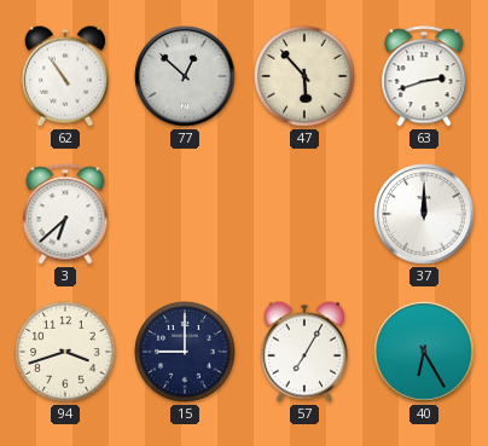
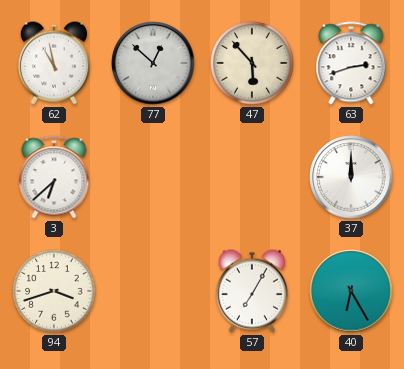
62: 10:54 -> 10:58
15: 9:00 -> none
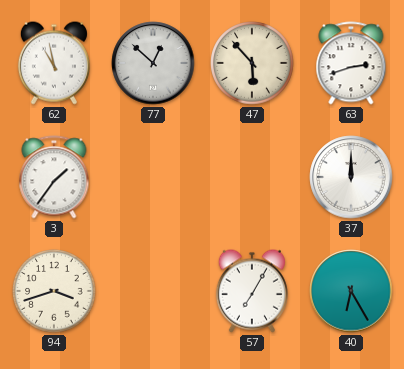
3: 6:38 -> 1:36
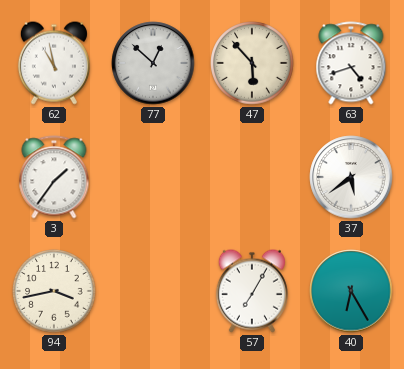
63: 2:42 -> 4:42
37: 12:00 -> 5:39
94: 3:42 -> 3:43
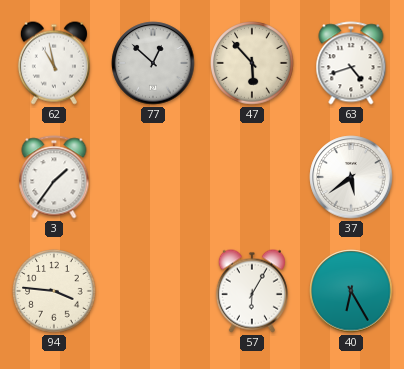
94: 3:43 -> 3:46
57: 7:05 -> 6:05
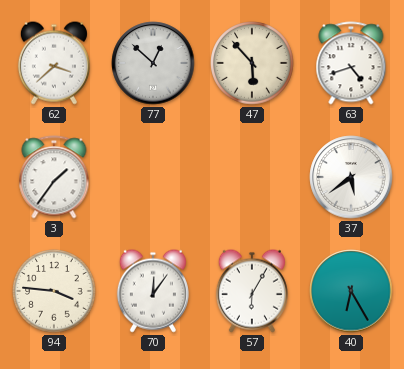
62: 10:58 -> 3:38
70: none -> 12:06
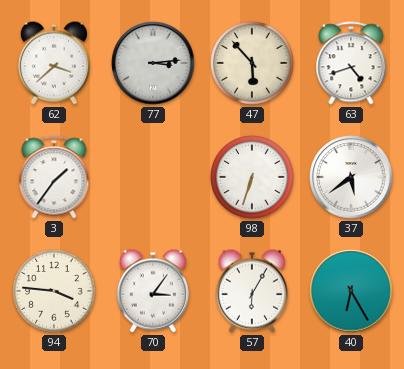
77: 12:52 -> 3:14
98: none -> 6:33
70: 12:06 -> 3:06
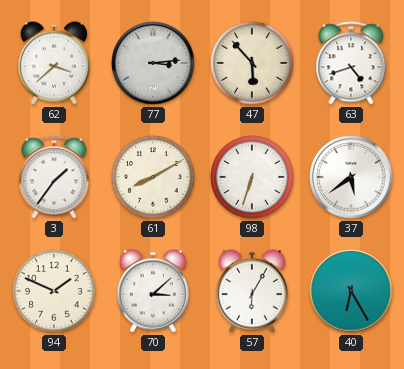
61: none -> 8:10
94: 3:46 -> 1:49
70: 3:06 -> 3:08
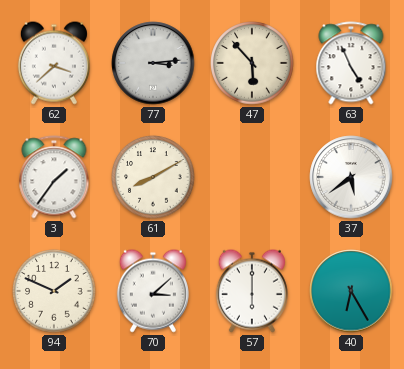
63: 4:42 -> 4:56
98: 6:33 -> none
57: 6:05 -> 6:00
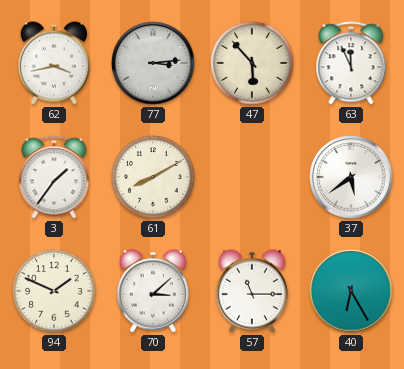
62: 3:38 -> 3:43
63: 4:56 -> 11:56
57: 6:00 -> 11:15
